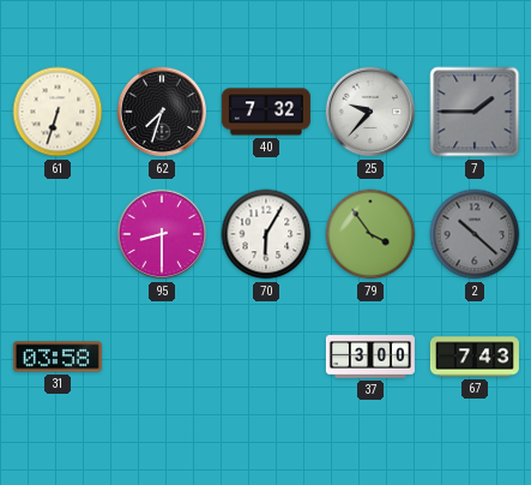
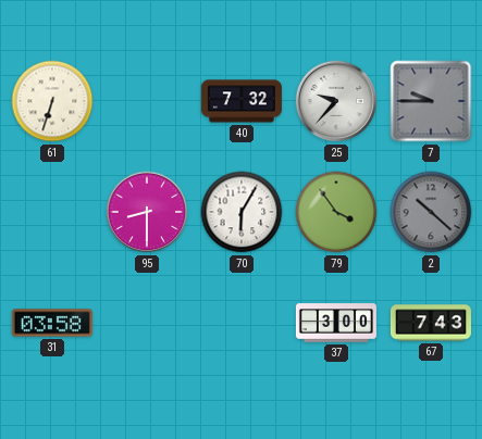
62: 7:33 -> none
7: 1:45 -> 9:45
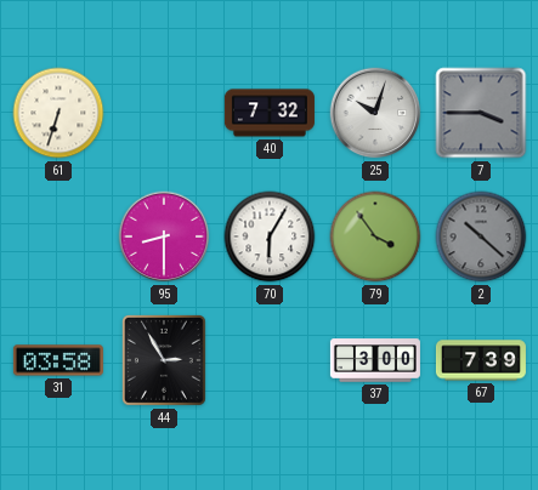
25: 9:37 -> 10:03
7: 9:45 -> 3:45
44: none -> 2:55
67: 7:43 -> 7:39
